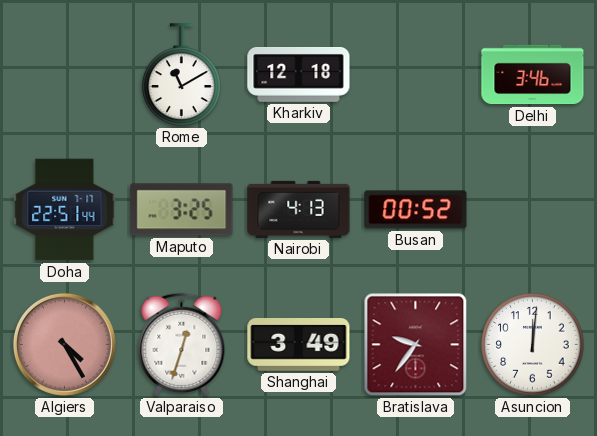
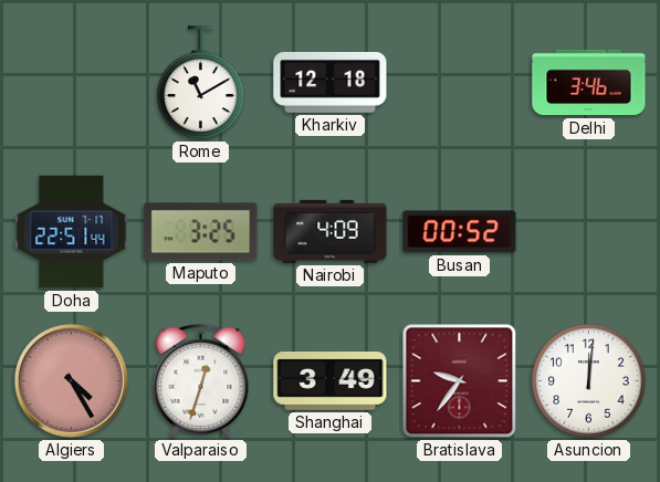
Nairobi: 4:13 -> 4:09
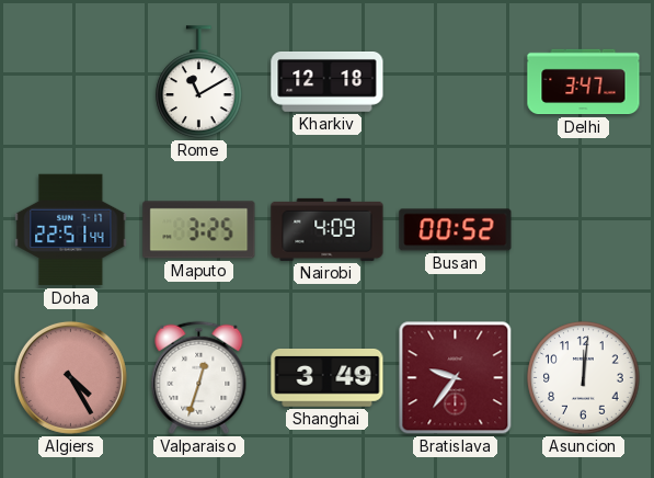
Delhi: 3:46 -> 3:47
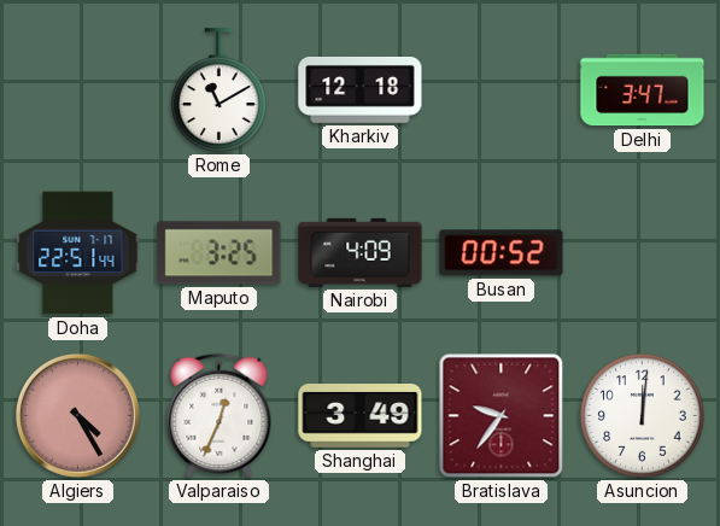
Valparaiso: 12:33 -> 12:34
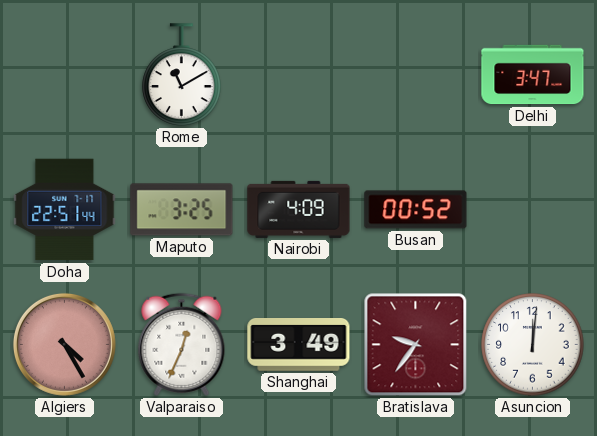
Kharkiv: 12:18 -> none
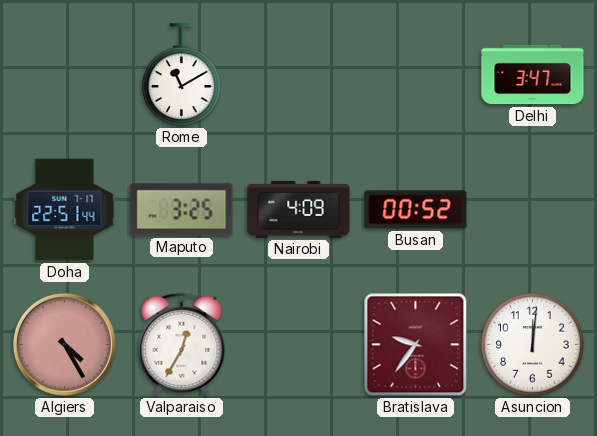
Valparaiso: 12:34 -> 12:35
Shanghai: 3:49 -> none
